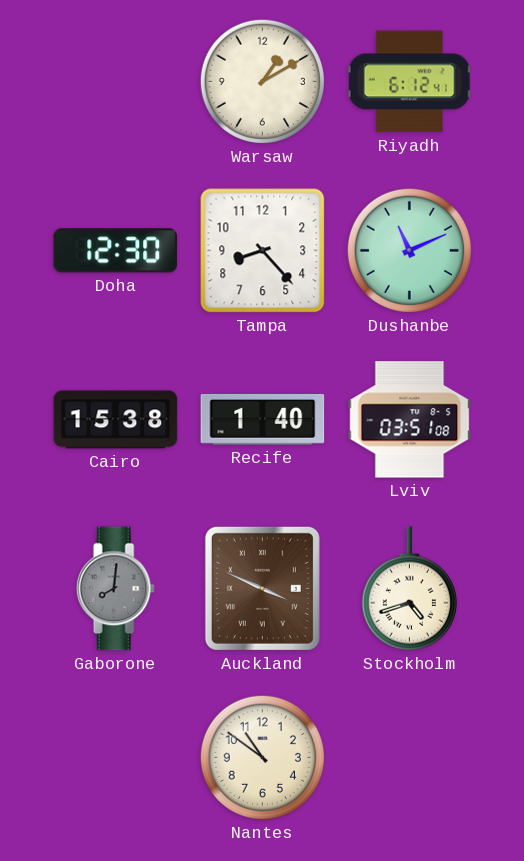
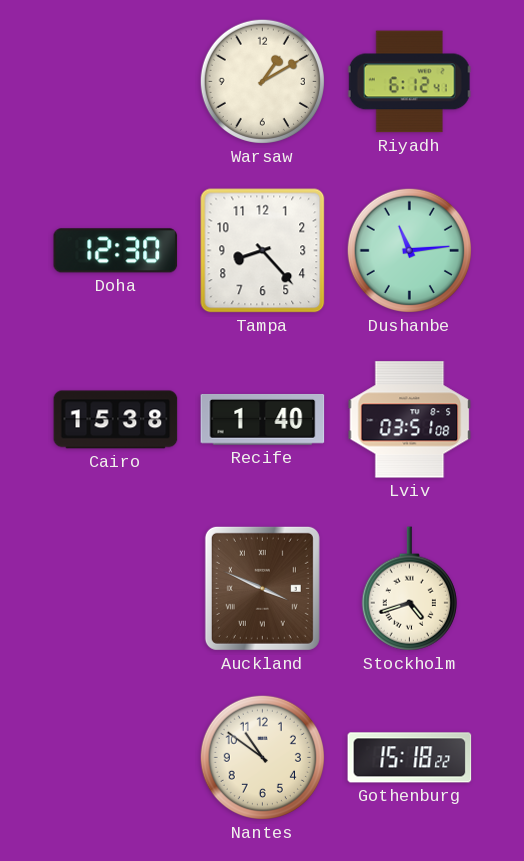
Dushanbe: 11:11 -> 11:14
Gaborone: 8:01 -> none
Gothenburg: none -> 15:18
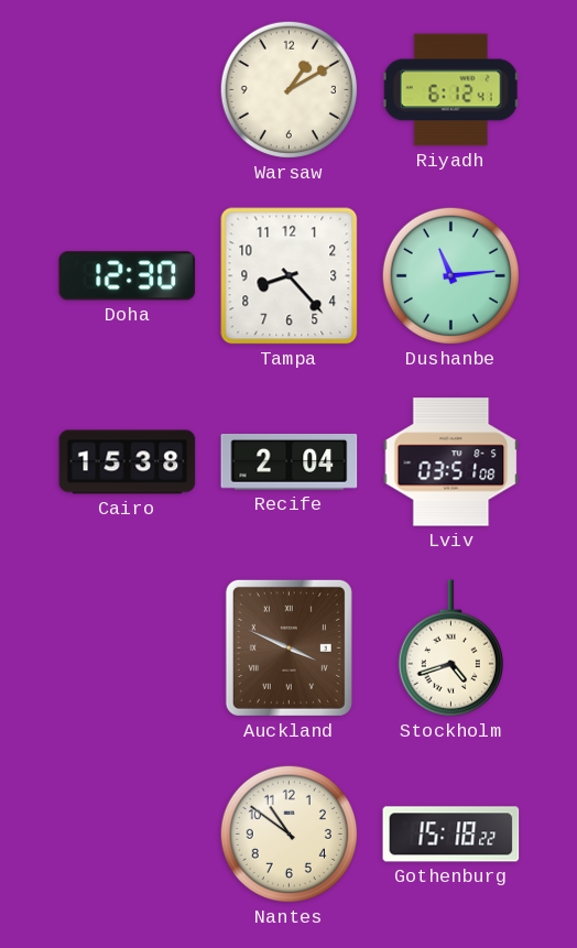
Recife: 1:40 -> 2:04
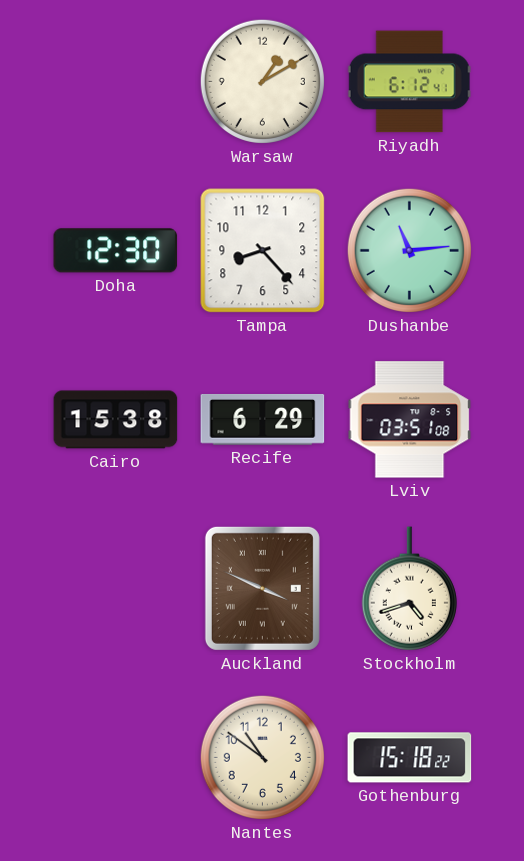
Recife: 2:04 -> 6:29
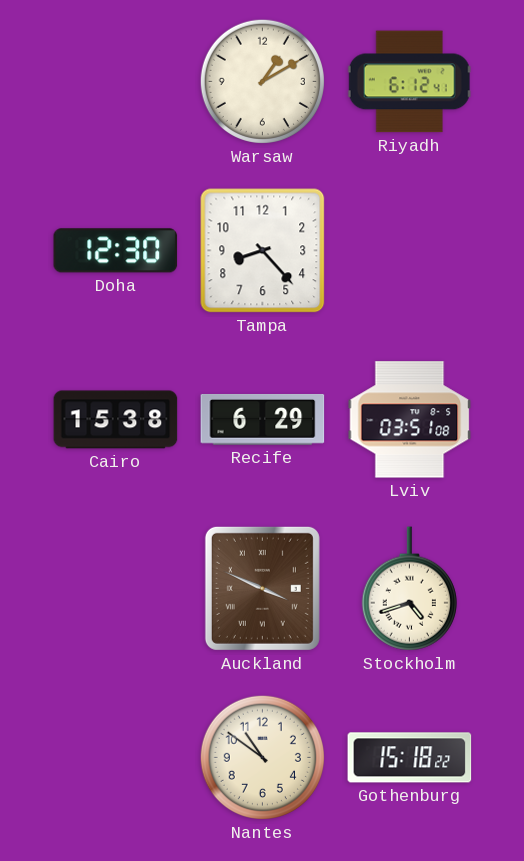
Dushanbe: 11:14 -> none
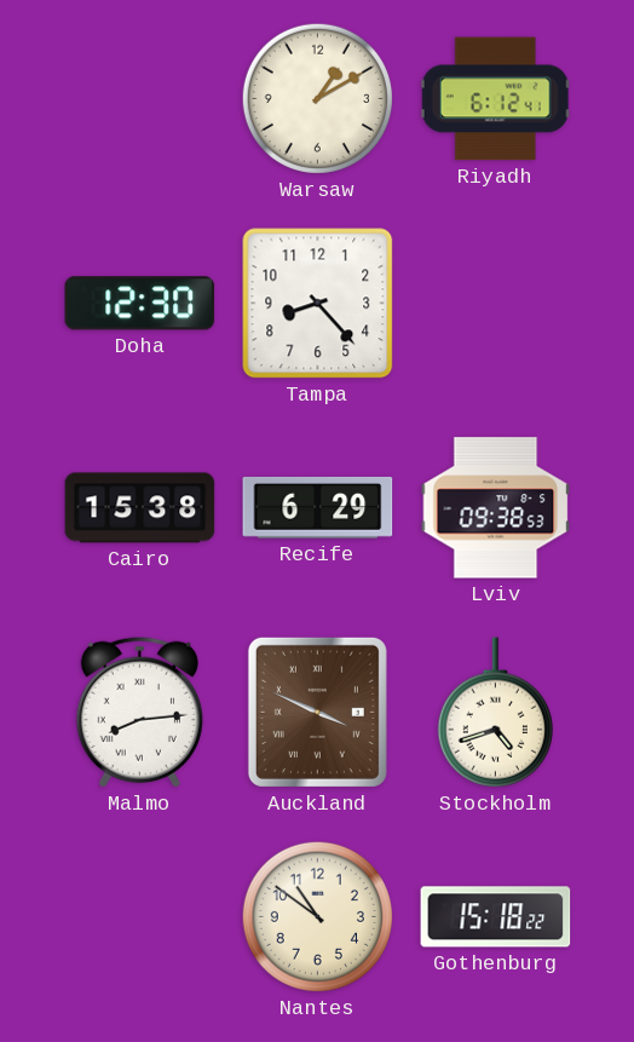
Lviv: 03:51 -> 09:38
Malmo: none -> 8:14
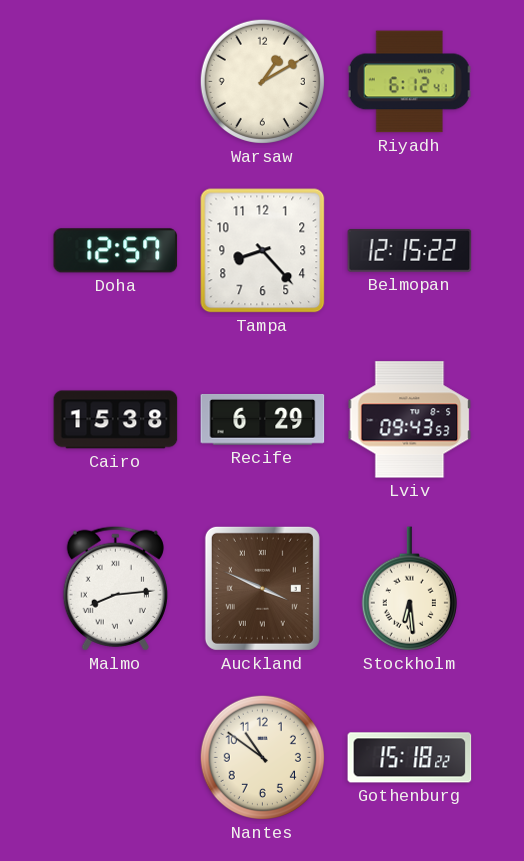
Doha: 12:30 -> 12:57
Belmopan: none -> 12:15
Lviv: 09:38 -> 09:43
Stockholm: 4:42 -> 6:29
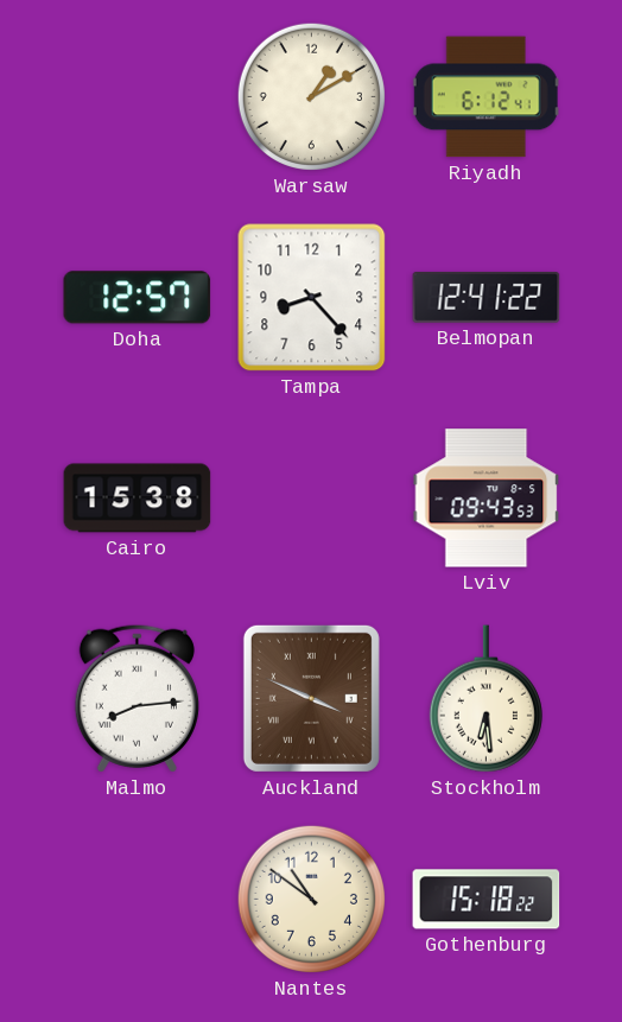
Belmopan: 12:15 -> 12:41
Recife: 6:29 -> none
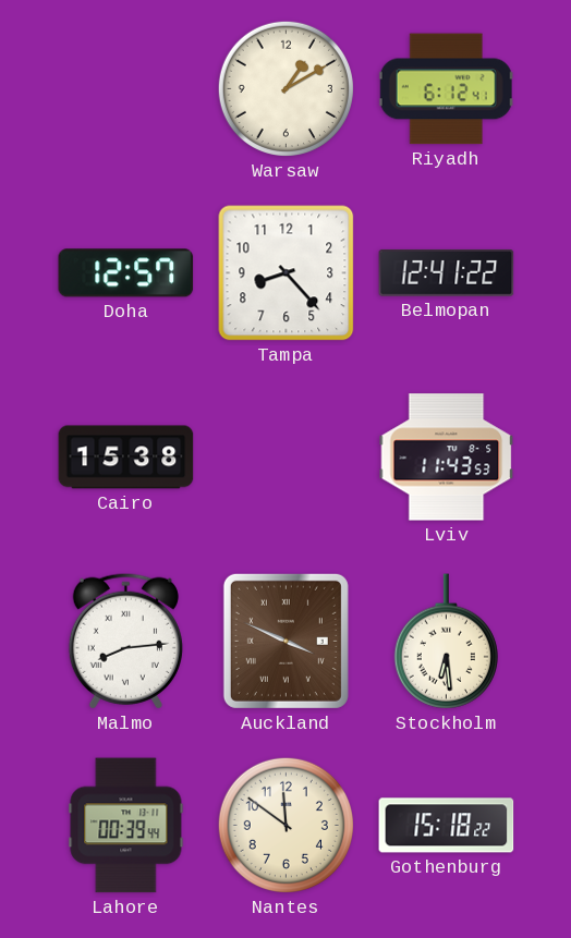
Lviv: 09:43 -> 11:43
Lahore: none -> 00:39
Nantes: 10:51 -> 11:51
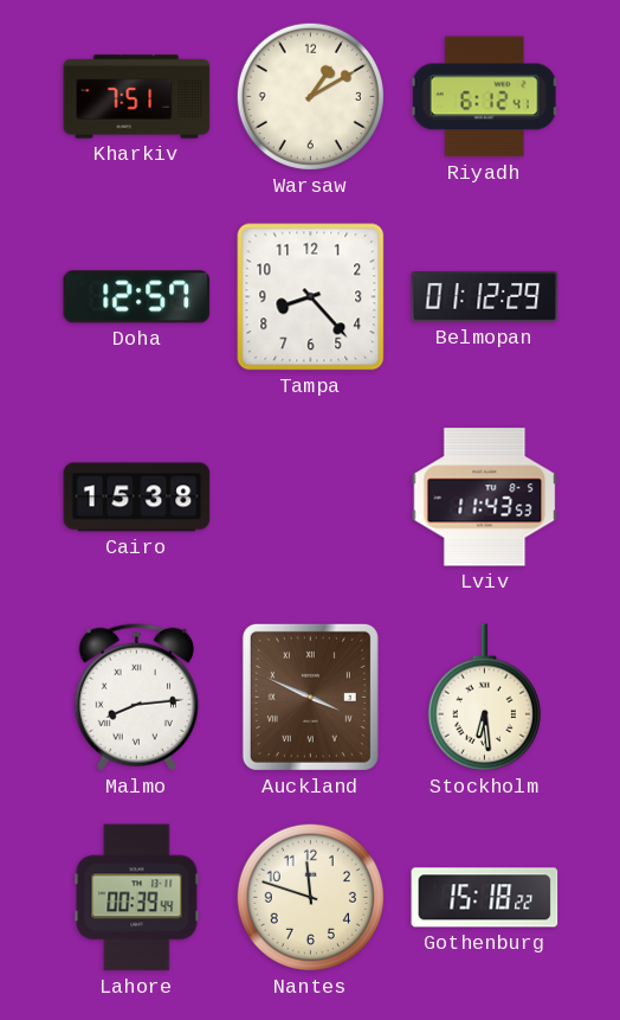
Kharkiv: none -> 7:51
Belmopan: 12:41 -> 01:12
Nantes: 11:51 -> 11:48
